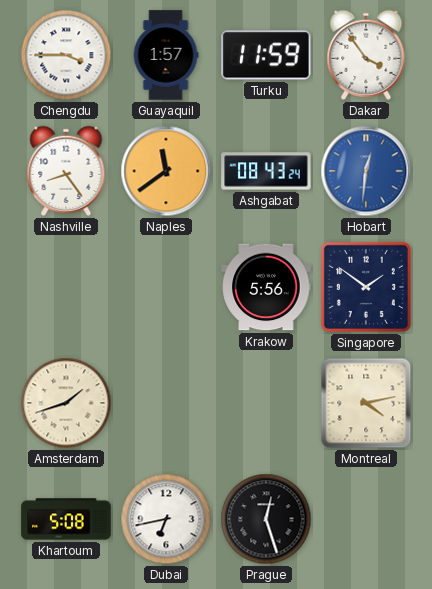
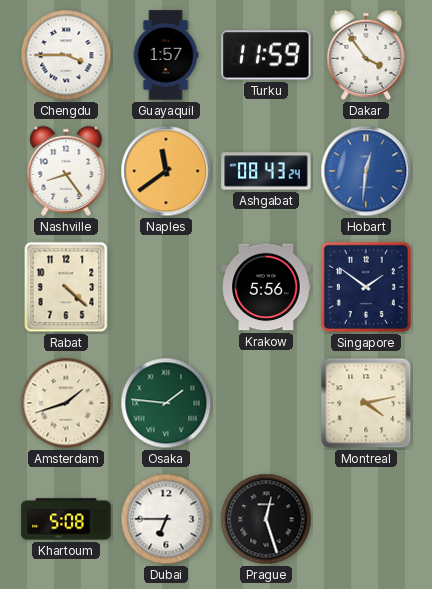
Rabat: none -> 4:22
Osaka: none -> 1:46
Dubai: 6:43 -> 6:45
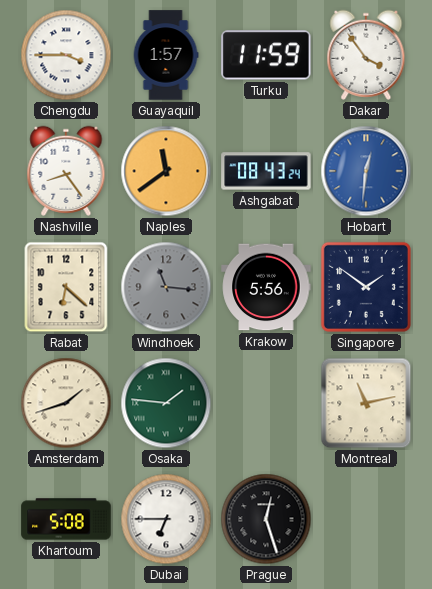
Rabat: 4:22 -> 6:22
Windhoek: none -> 11:16
Montreal: 4:13 -> 11:13
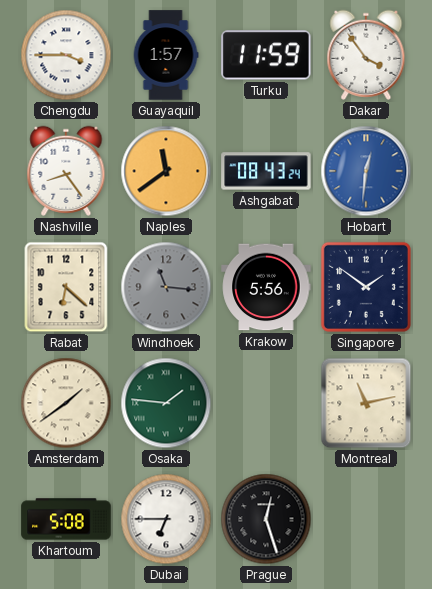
Amsterdam: 1:42 -> 1:39
